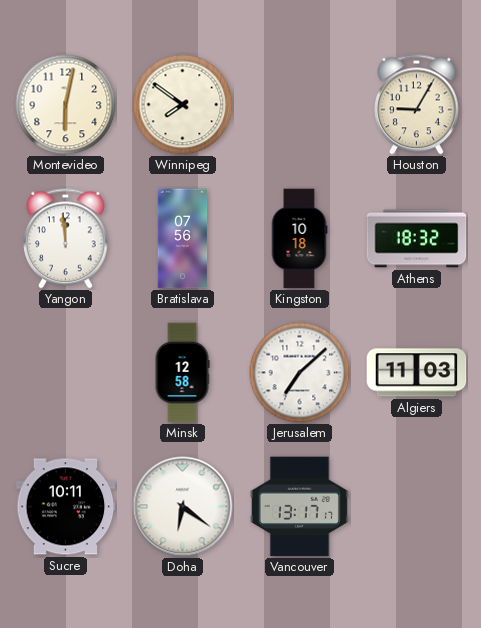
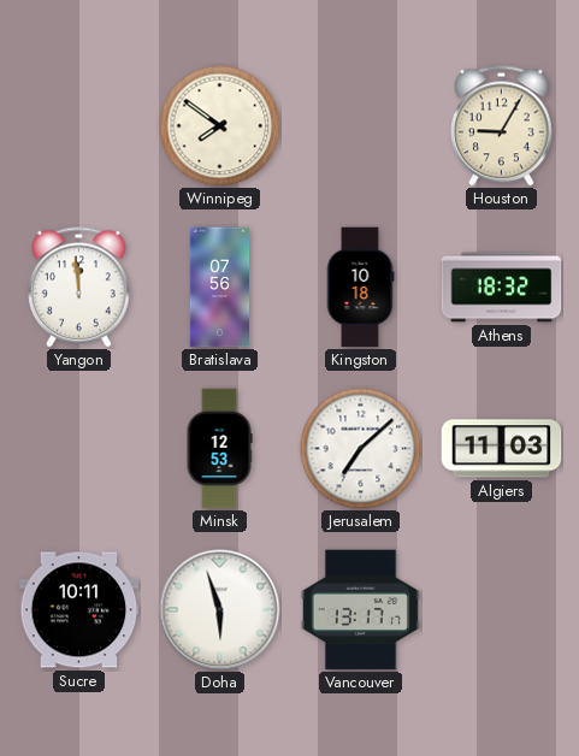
Montevideo: 6:02 -> none
Minsk: 12:58 -> 12:53
Doha: 6:21 -> 5:57
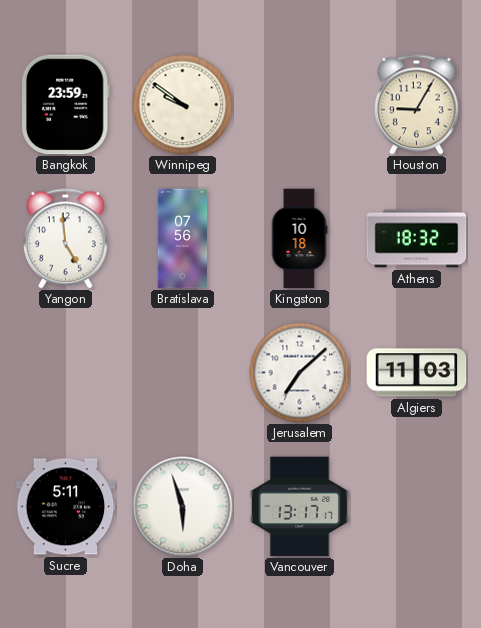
Bangkok: none -> 23:59
Winnipeg: 7:51 -> 9:51
Yangon: 11:59 -> 4:59
Minsk: 12:53 -> none
Sucre: 10:11 -> 5:11
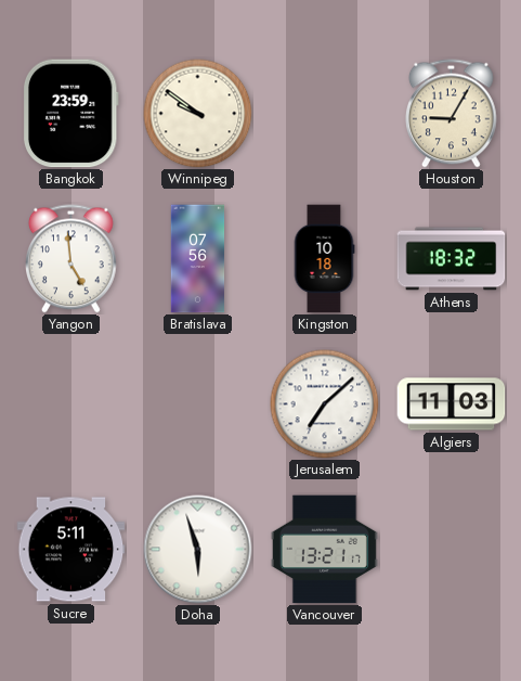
Vancouver: 13:17 -> 13:21
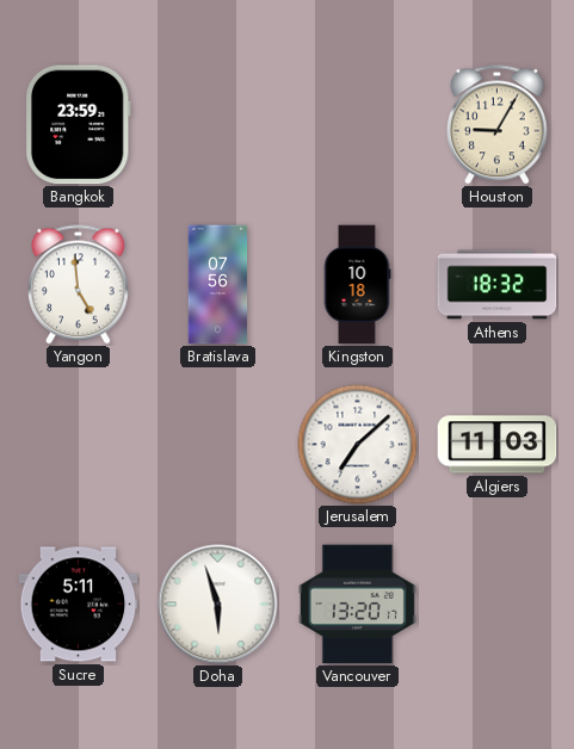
Winnipeg: 9:51 -> none
Vancouver: 13:21 -> 13:20
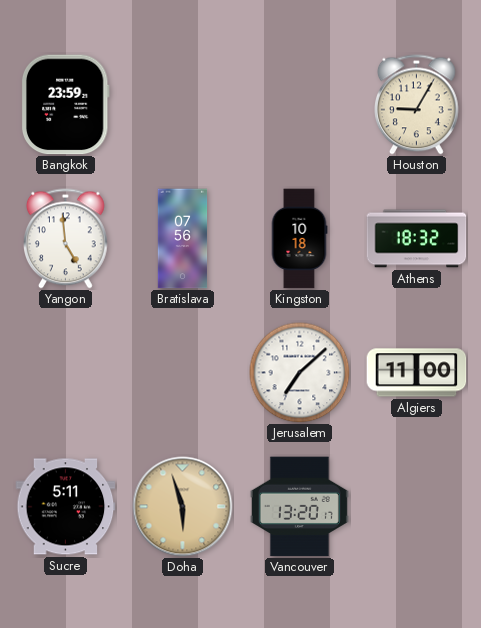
Algiers: 11:03 -> 11:00
Doha dial: white -> champagne
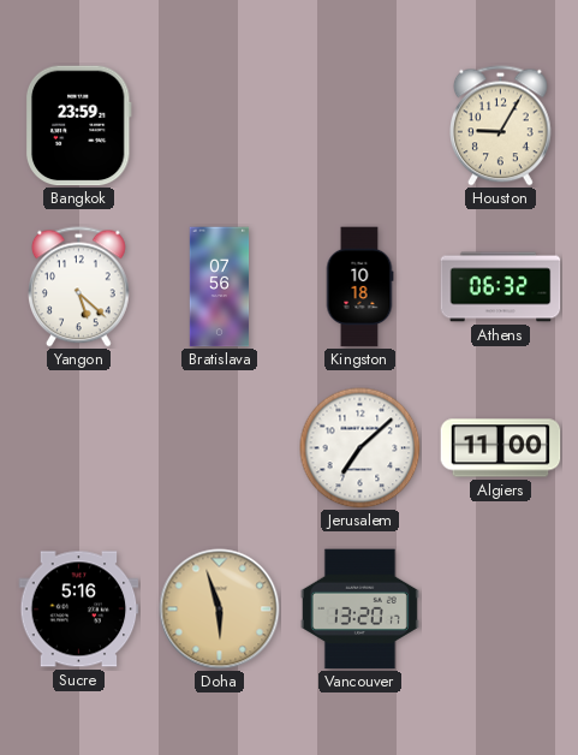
Yangon: 4:59 -> 5:22
Athens: 18:32 -> 06:32
Sucre: 5:11 -> 5:16
